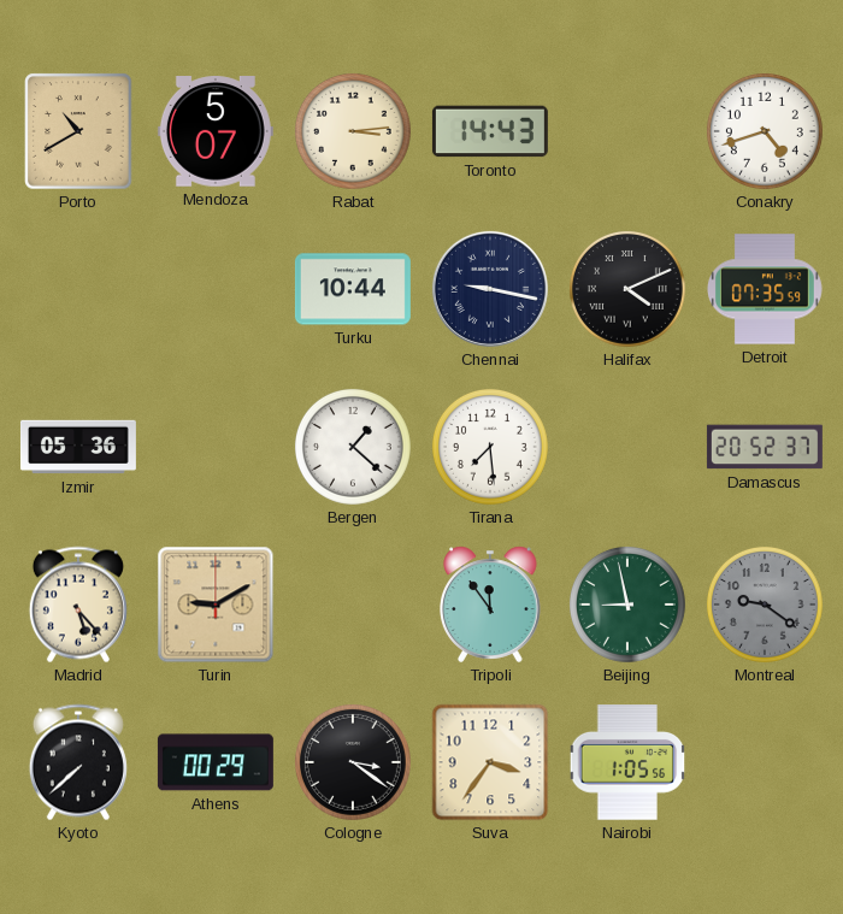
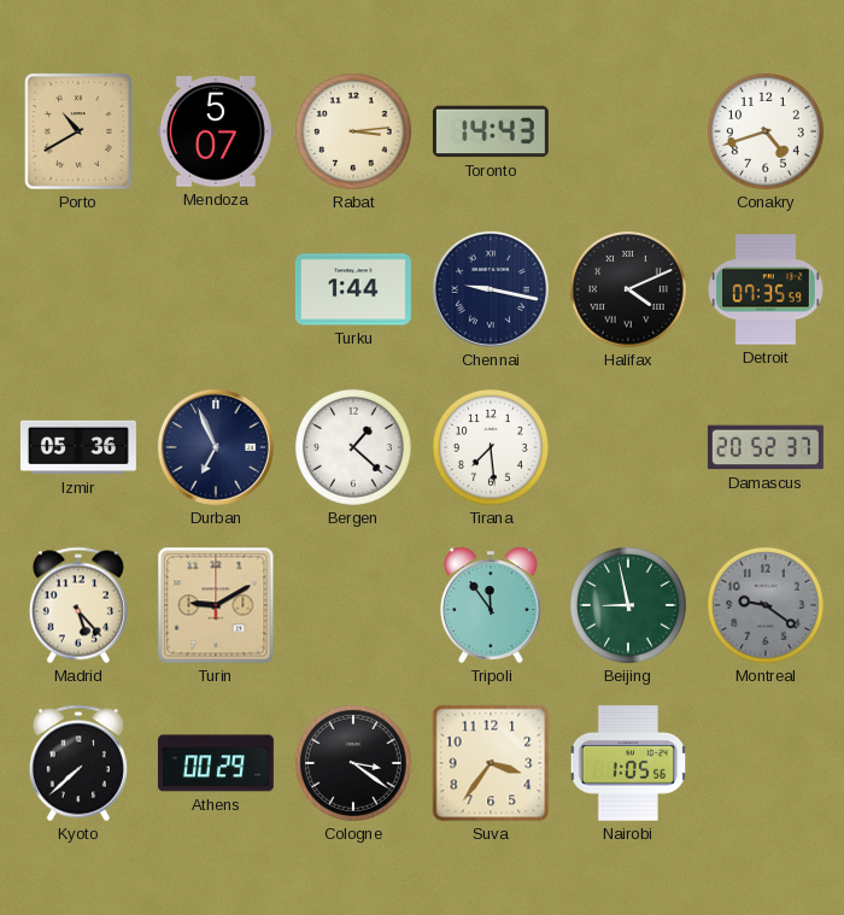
Turku: 10:44 -> 1:44
Durban: none -> 6:56
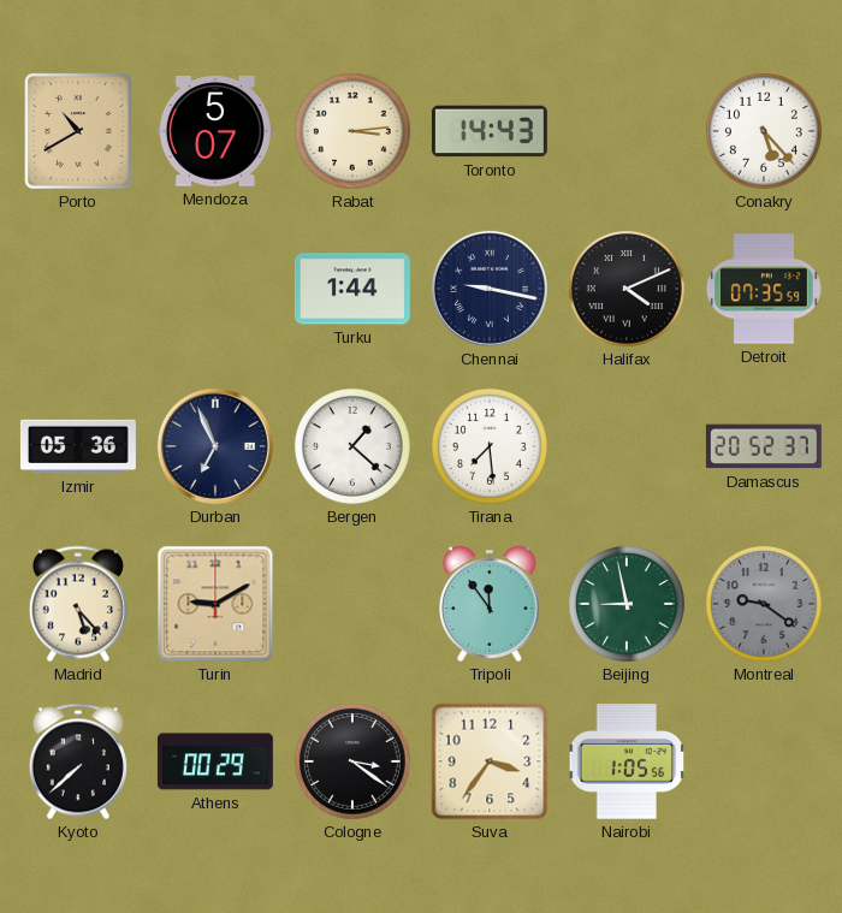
Conakry: 4:42 -> 5:23
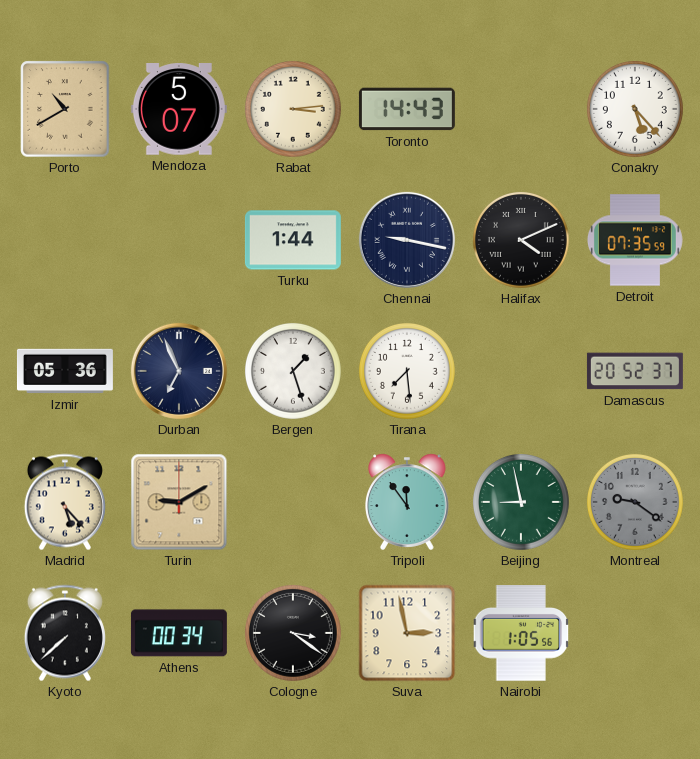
Bergen: 1:22 -> 1:27
Athens: 00:29 -> 00:34
Suva: 3:36 -> 2:58
